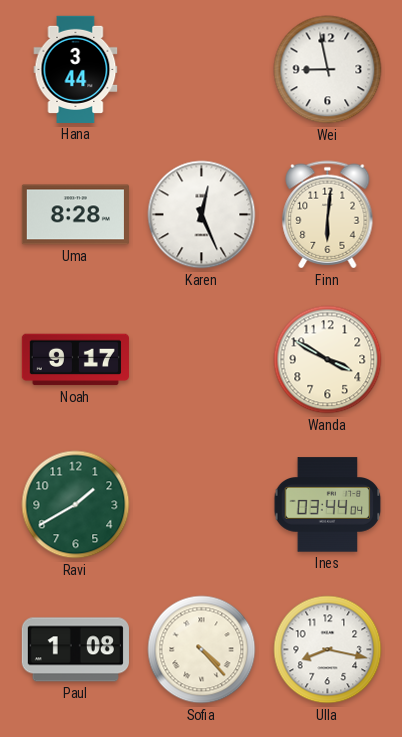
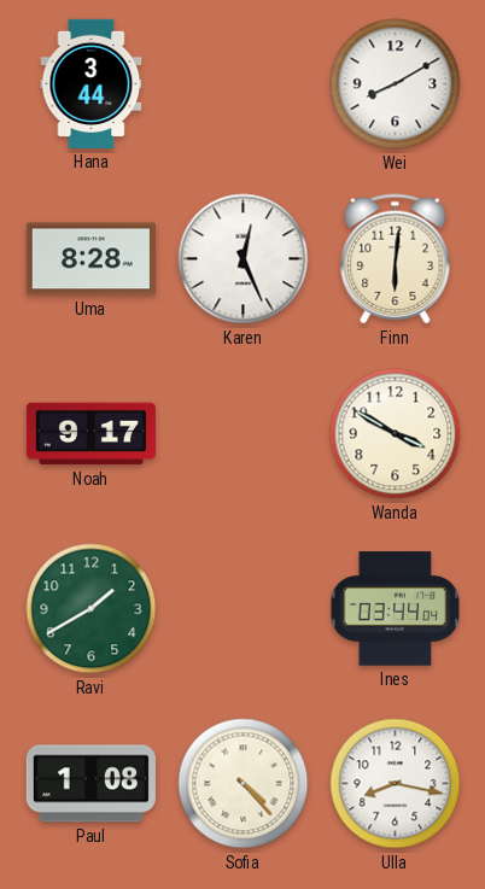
Wei: 8:58 -> 8:10
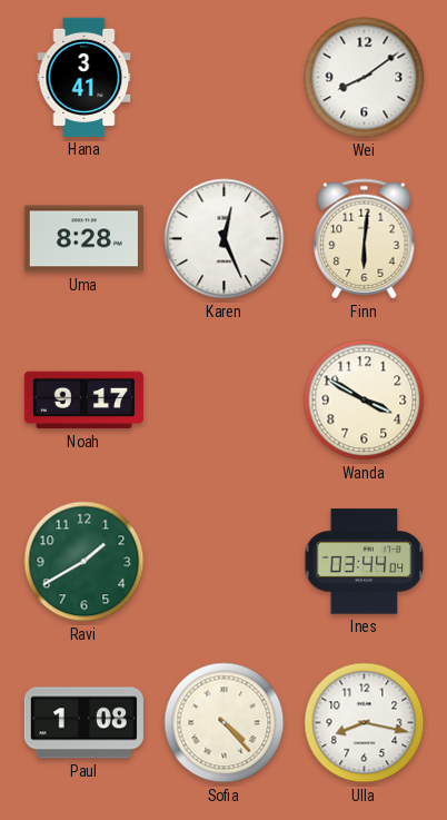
Hana: 3:44 -> 3:41
Wei: 8:10 -> 8:09
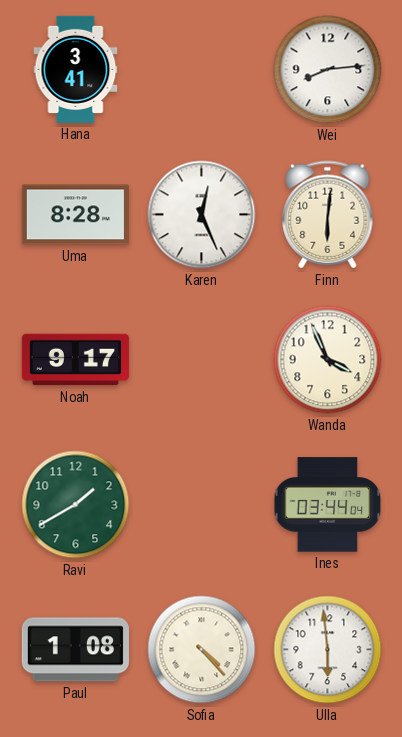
Wei: 8:09 -> 8:14
Wanda: 3:50 -> 3:56
Ulla: 8:17 -> 5:59
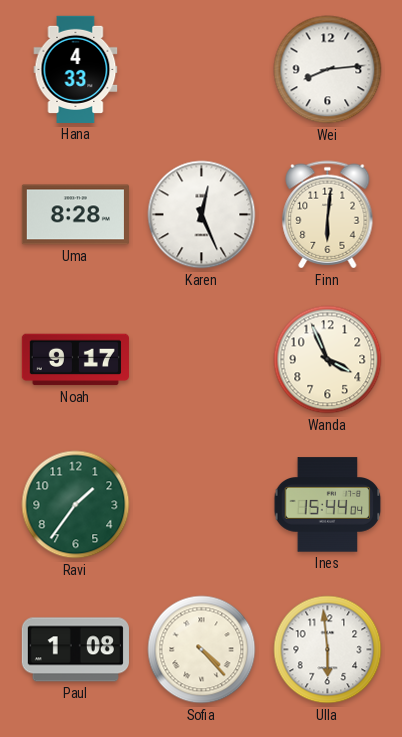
Hana: 3:41 -> 4:33
Ravi: 1:40 -> 1:36
Ines: 03:44 -> 15:44
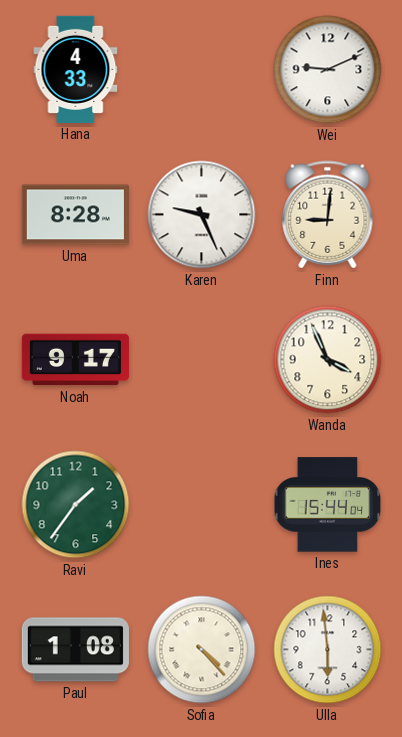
Wei: 8:14 -> 9:11
Karen: 12:26 -> 9:26
Finn: 6:01 -> 9:01
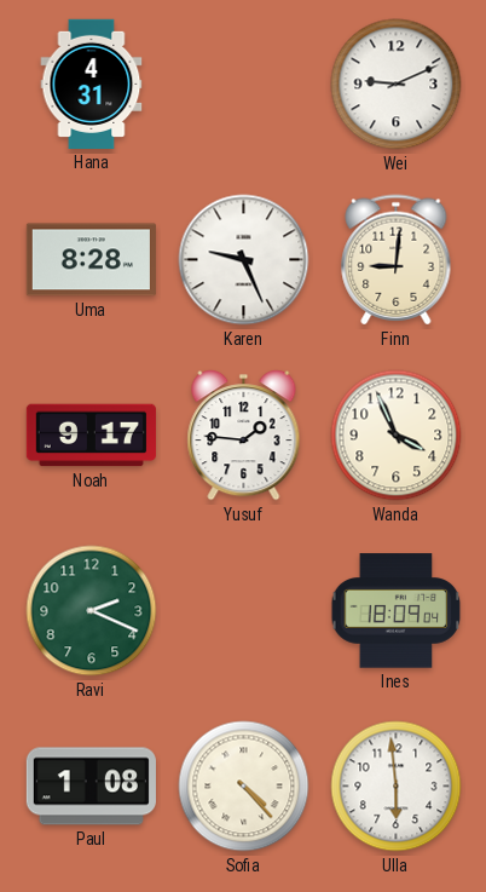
Hana: 4:33 -> 4:31
Yusuf: none -> 1:46
Ravi: 1:36 -> 2:19
Ines: 15:44 -> 18:09
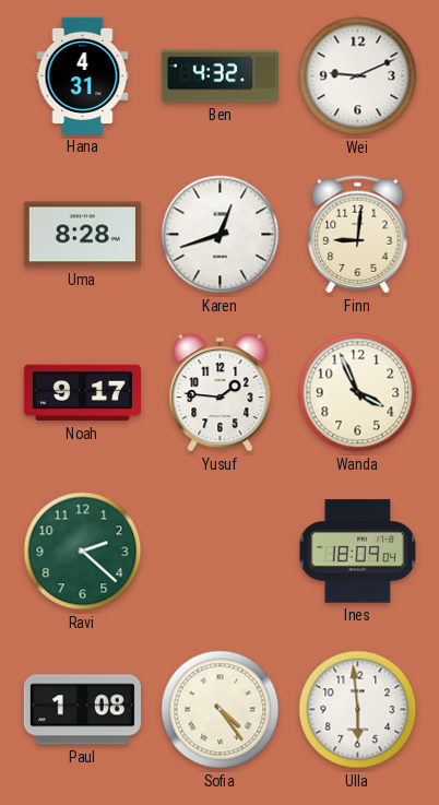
Ben: none -> 4:32
Karen: 9:26 -> 12:42
Ravi: 2:19 -> 2:22
Sofia: 4:23 -> 4:24
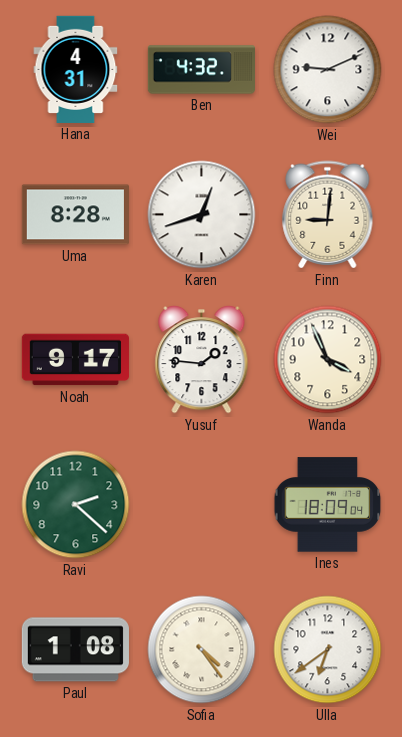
Ulla: 5:59 -> 6:39
